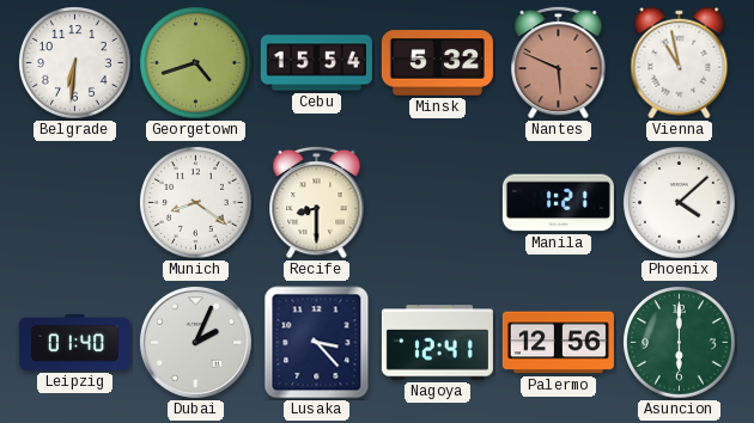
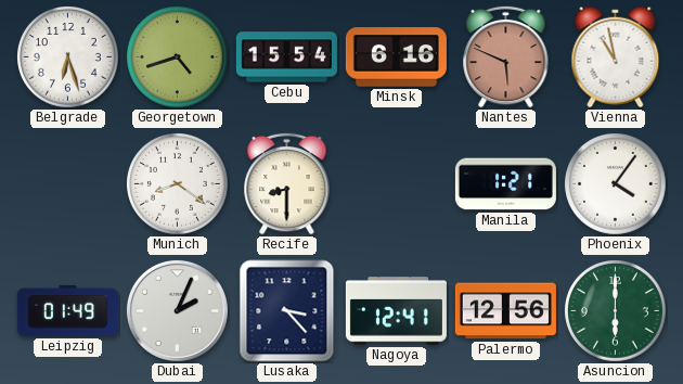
Belgrade: 6:31 -> 6:27
Minsk: 5:32 -> 6:16
Phoenix: 4:08 -> 4:06
Leipzig: 01:40 -> 01:49
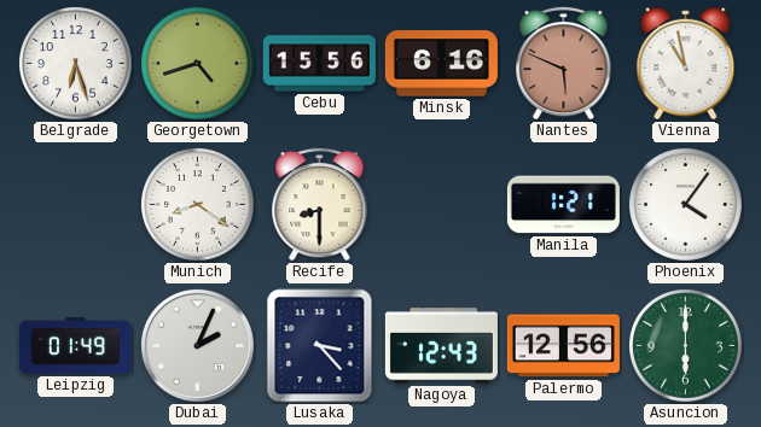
Cebu: 15:54 -> 15:56
Nagoya: 12:41 -> 12:43
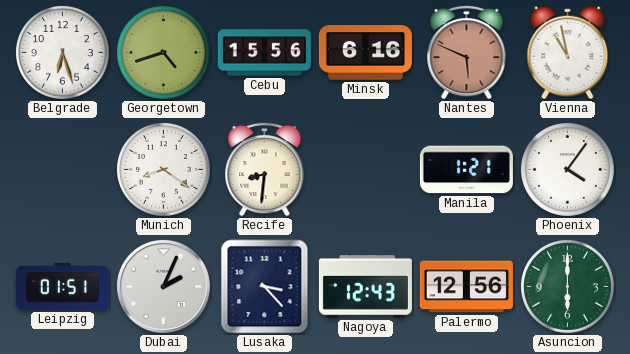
Recife: 8:30 -> 8:31
Leipzig: 01:49 -> 01:51
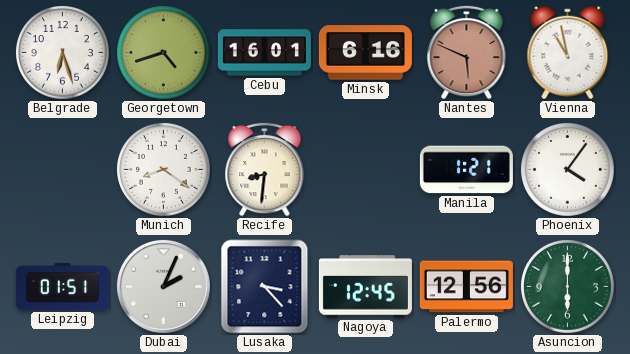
Cebu: 15:56 -> 16:01
Nagoya: 12:43 -> 12:45
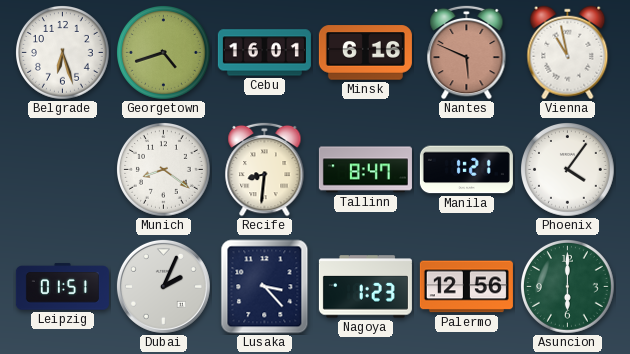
Tallinn: none -> 8:47
Nagoya: 12:45 -> 1:23
